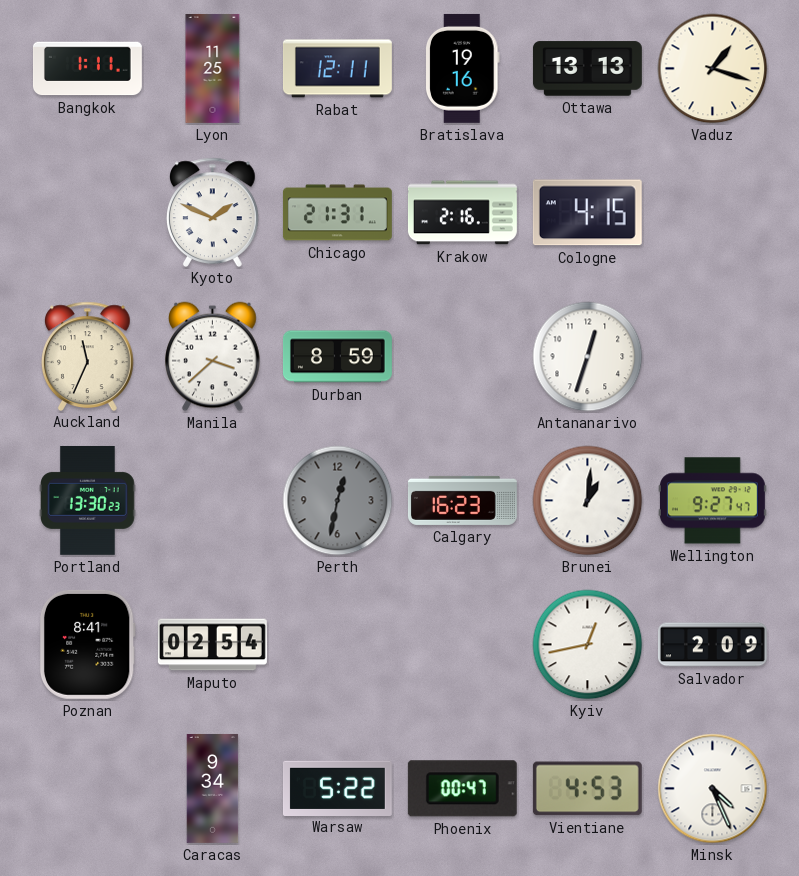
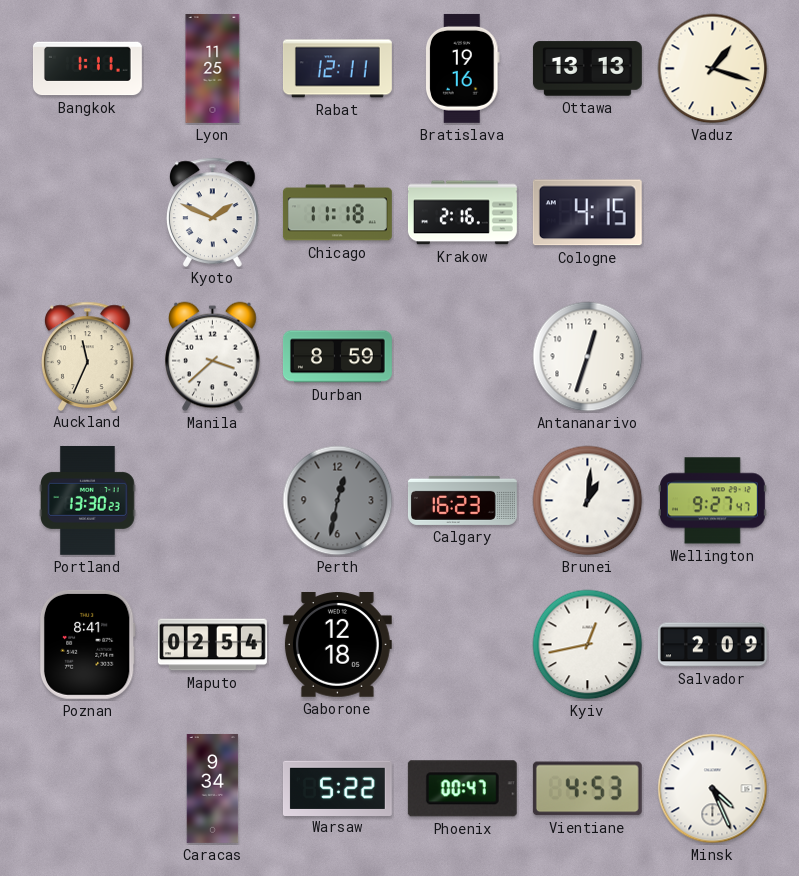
Chicago: 21:31 -> 11:18
Gaborone: none -> 12:18
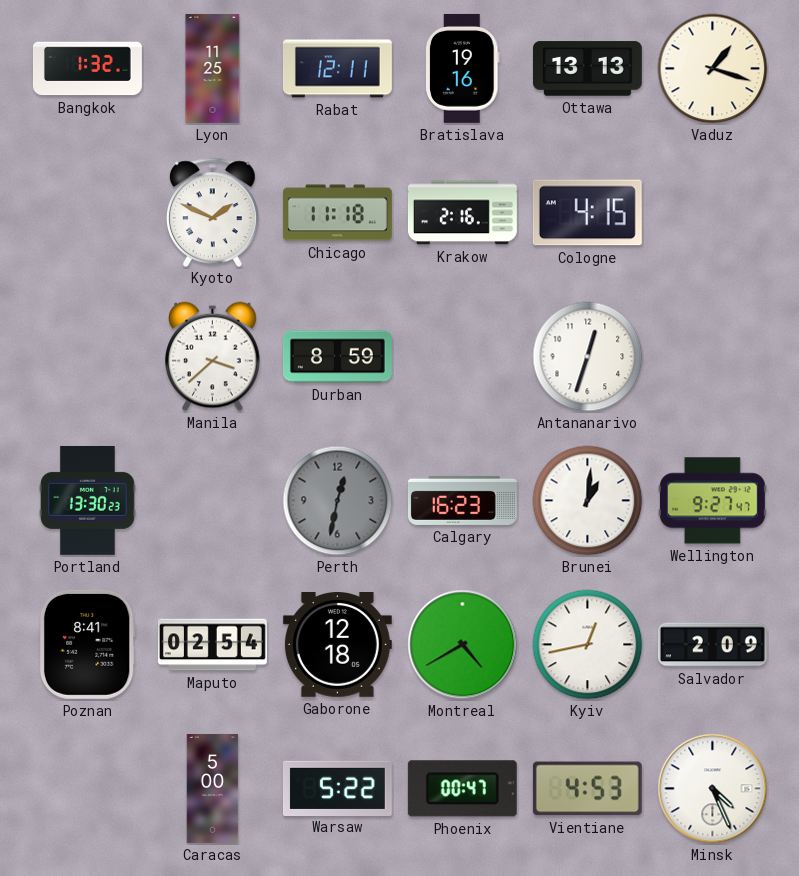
Bangkok: 1:11 -> 1:32
Auckland: 11:34 -> none
Montreal: none -> 4:40
Caracas: 9:34 -> 5:00
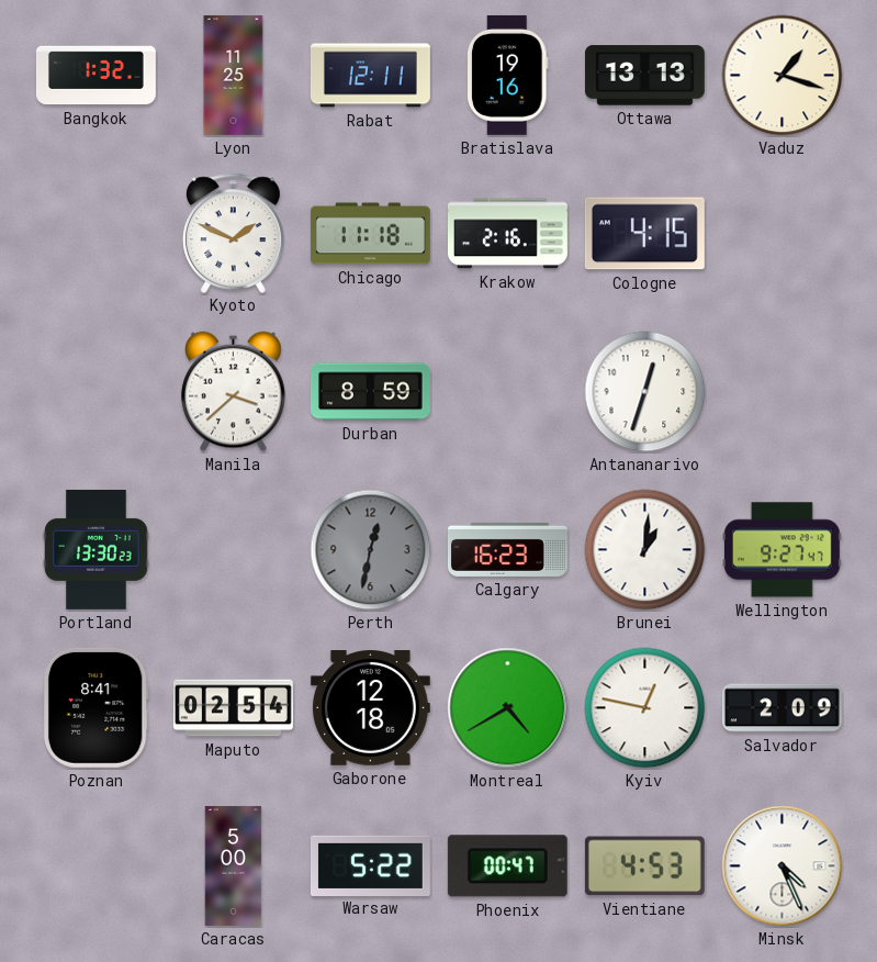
Kyiv: 12:43 -> 12:47
